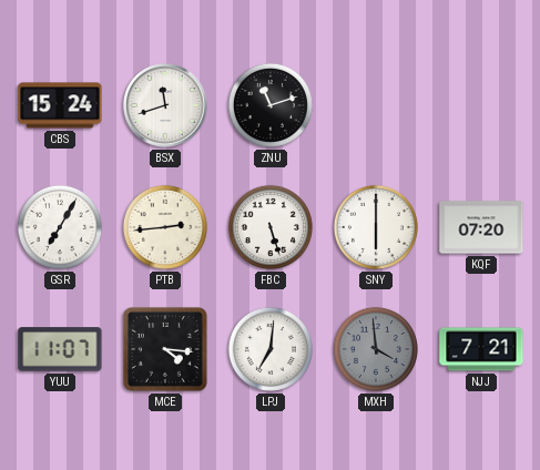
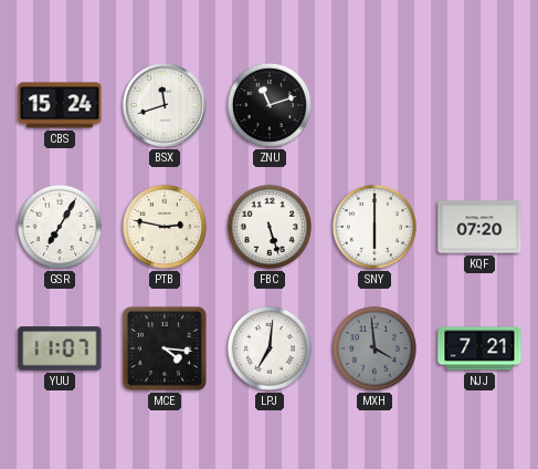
PTB: 2:44 -> 2:47
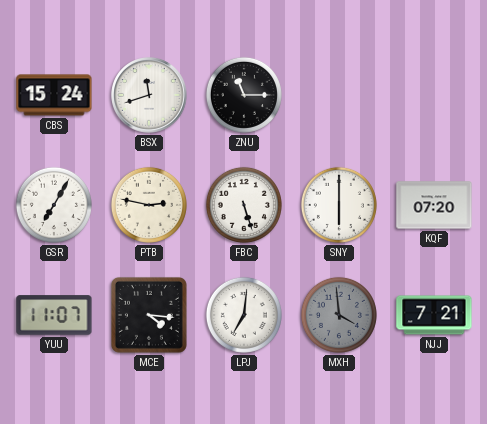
ZNU: 11:12 -> 11:15
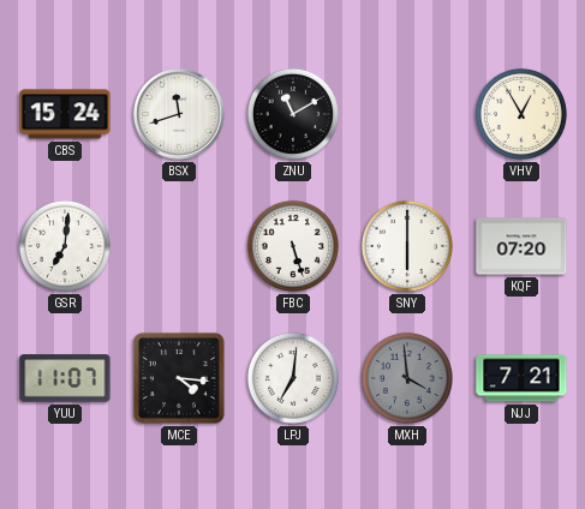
ZNU: 11:15 -> 11:10
VHV: none -> 12:55
GSR: 7:05 -> 7:01
PTB: 2:47 -> none
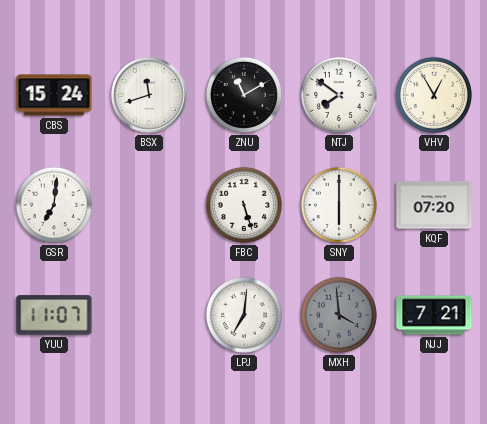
NTJ: none -> 7:51
MCE: 4:16 -> none
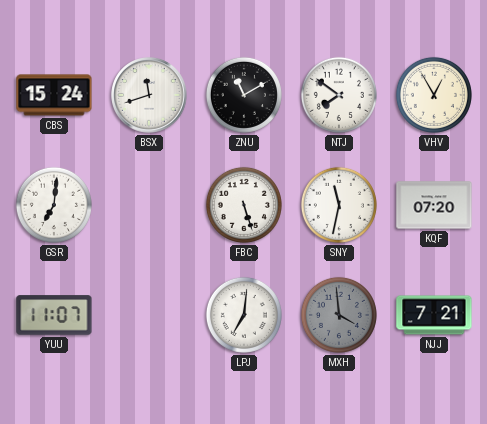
SNY: 6:00 -> 11:32
